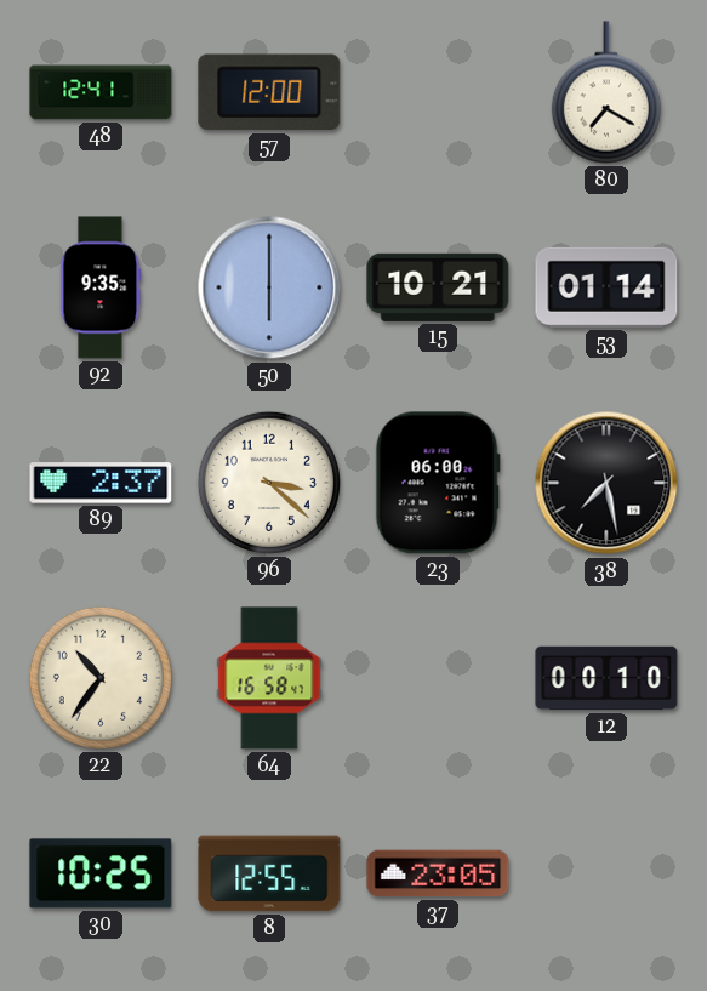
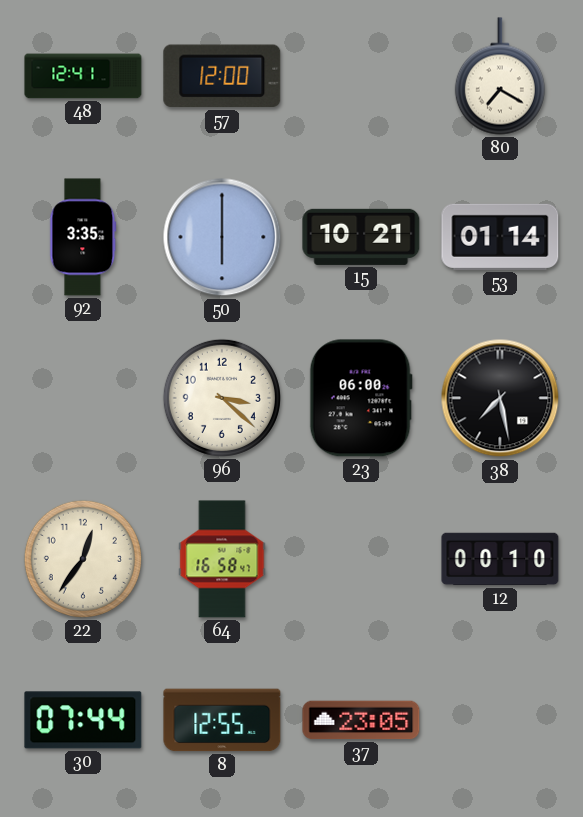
92: 9:35 -> 3:35
89: 2:37 -> none
22: 10:36 -> 12:36
30: 10:25 -> 07:44
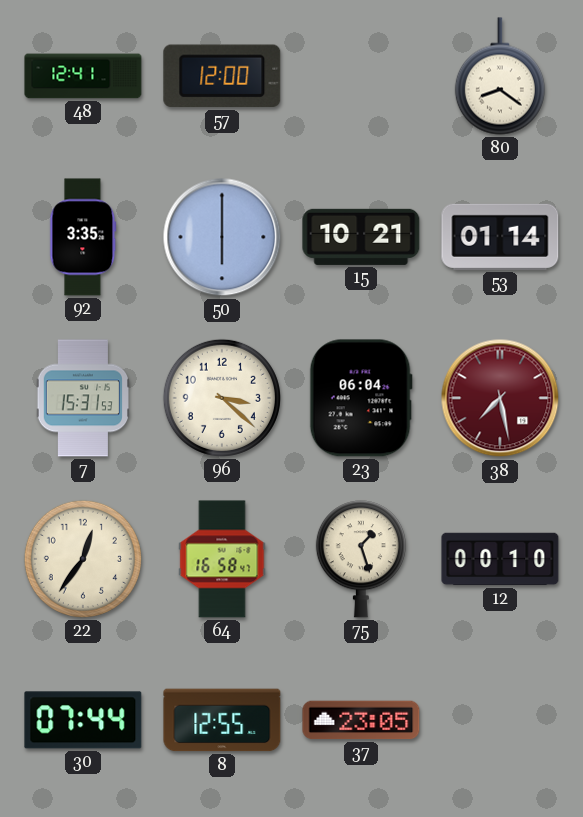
80: 7:20 -> 8:21
7: none -> 15:31
23: 06:00 -> 06:04
38 dial: black -> burgundy
75: none -> 1:27
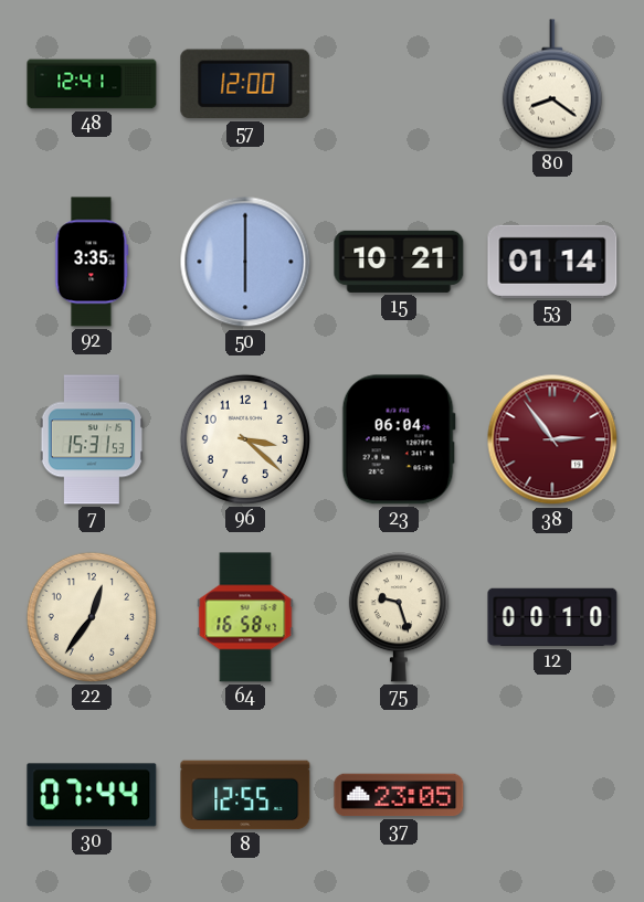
38: 7:28 -> 2:54
75: 1:27 -> 9:27
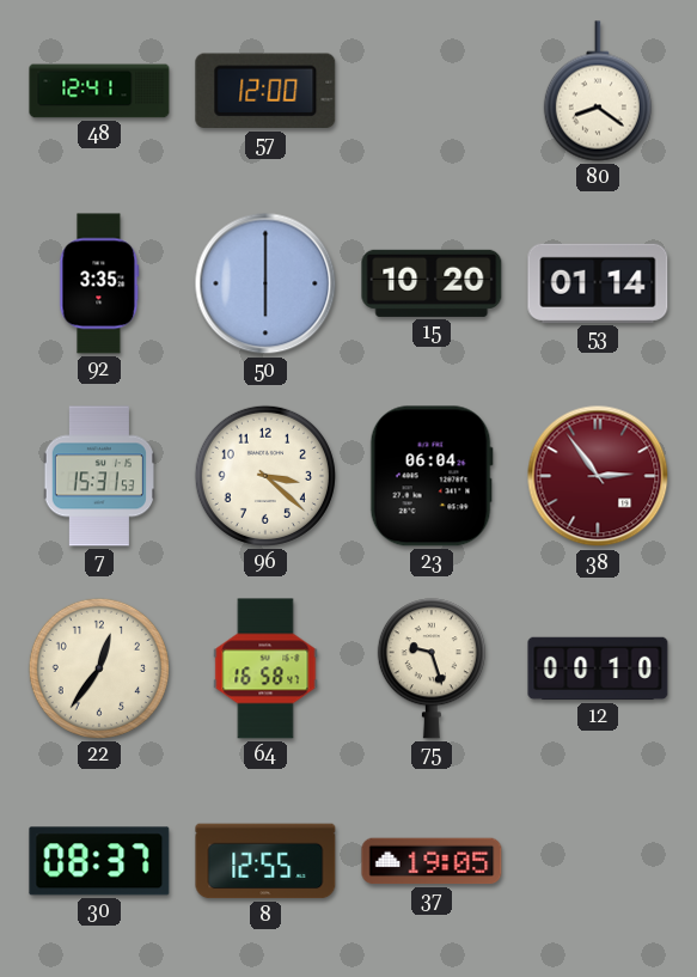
15: 10:21 -> 10:20
30: 07:44 -> 08:37
37: 23:05 -> 19:05
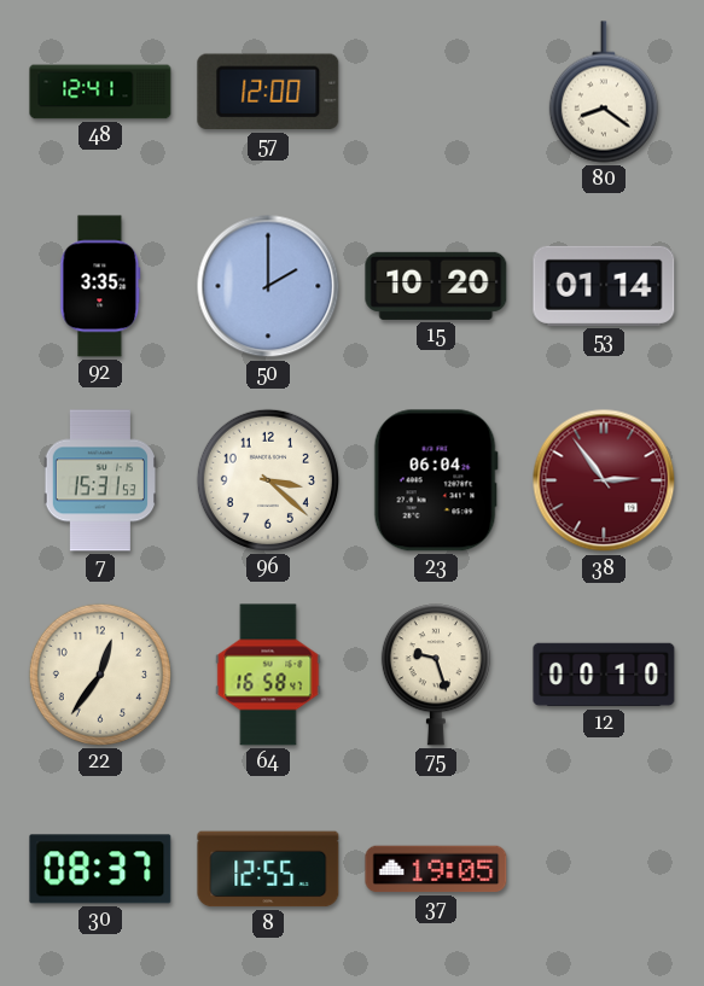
50: 6:00 -> 2:00
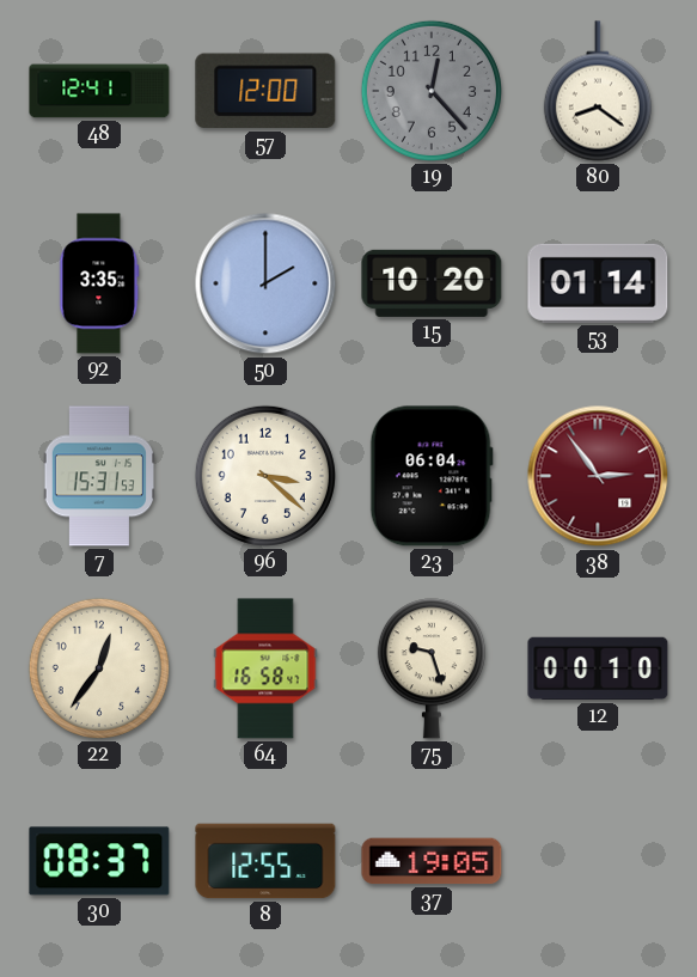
19: none -> 12:23
